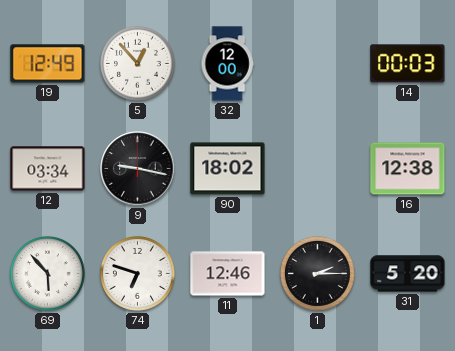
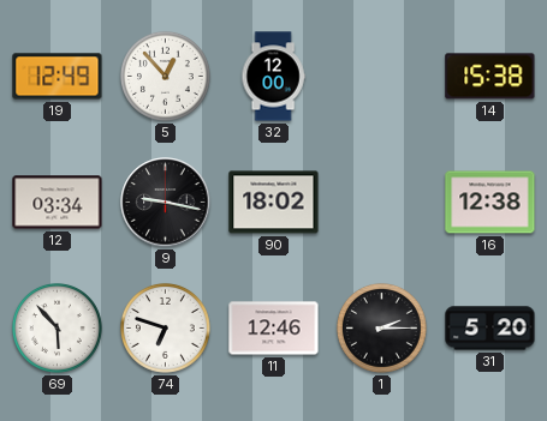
14: 00:03 -> 15:38
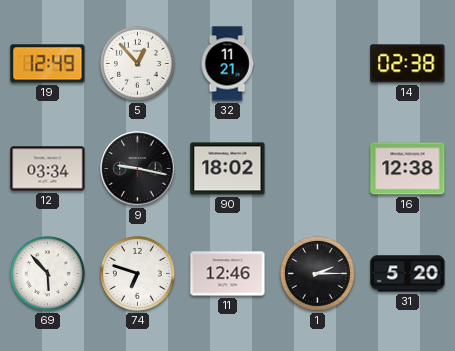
32: 12:00 -> 11:21
14: 15:38 -> 02:38
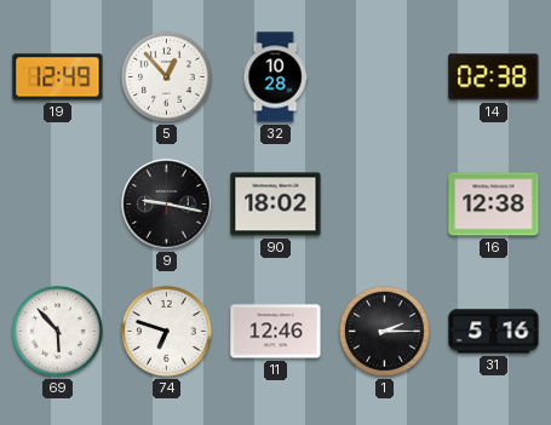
32: 11:21 -> 10:28
12: 03:34 -> none
31: 5:20 -> 5:16
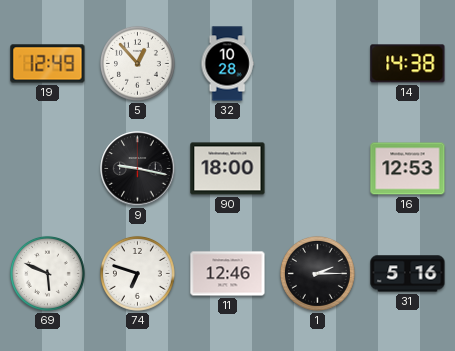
14: 02:38 -> 14:38
90: 18:02 -> 18:00
16: 12:38 -> 12:53
69: 5:53 -> 5:49
